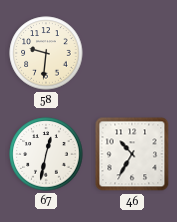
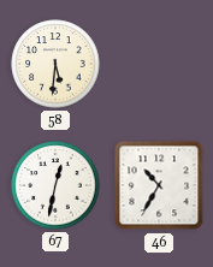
58: 9:31 -> 5:31
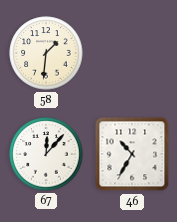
58: 5:31 -> 1:31
67: 12:32 -> 12:07
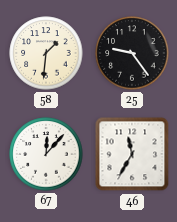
25: none -> 9:24
46: 10:35 -> 11:35
